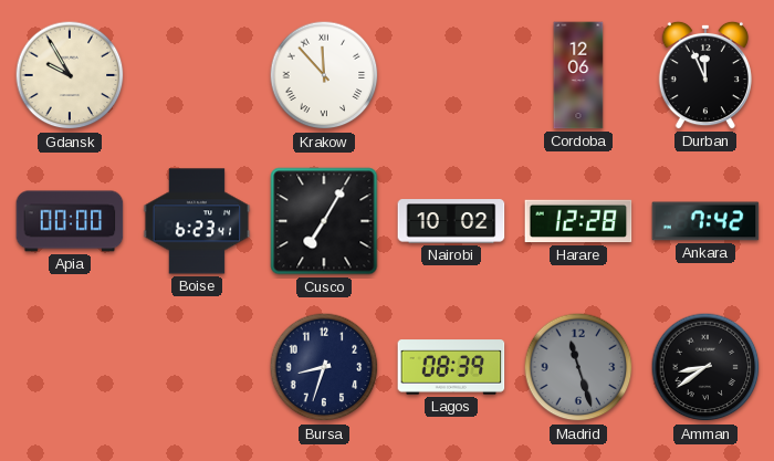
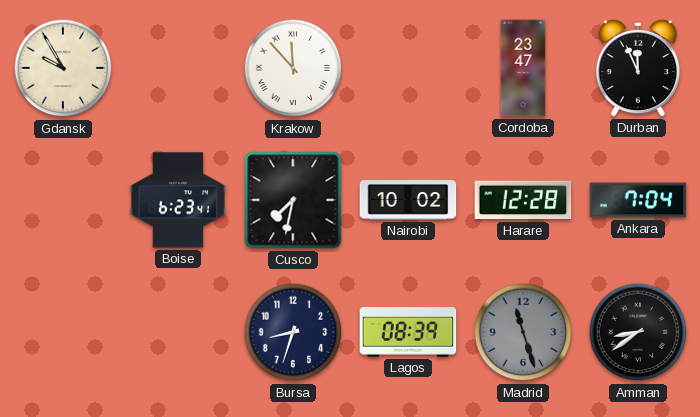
Cordoba: 12:06 -> 23:47
Apia: 00:00 -> none
Cusco: 7:05 -> 7:32
Ankara: 7:42 -> 7:04
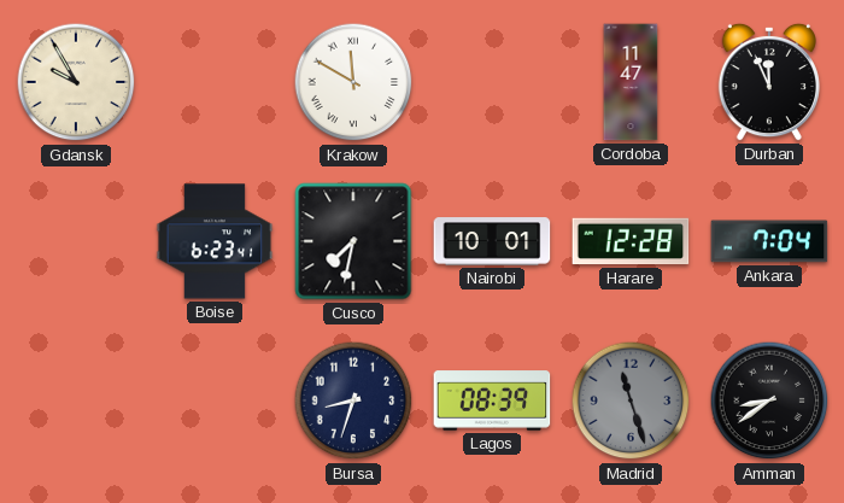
Krakow: 11:53 -> 11:50
Cordoba: 23:47 -> 11:47
Nairobi: 10:02 -> 10:01
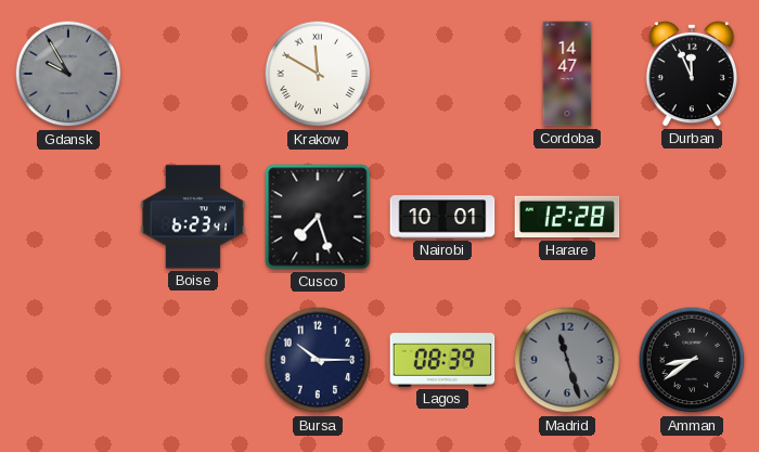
Gdansk dial: cream -> grey
Cordoba: 11:47 -> 14:47
Cusco: 7:32 -> 7:27
Ankara: 7:04 -> none
Bursa: 8:33 -> 10:15
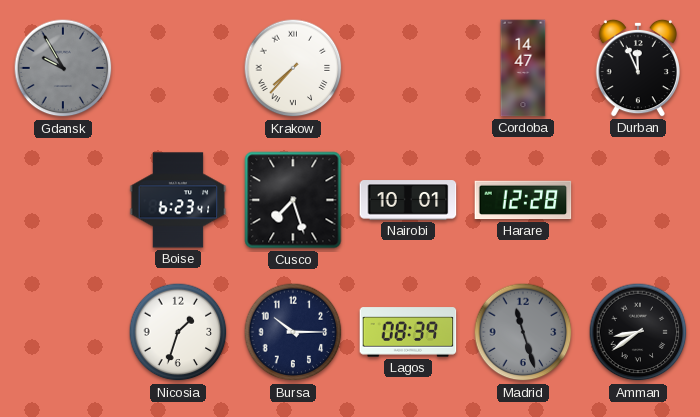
Krakow: 11:50 -> 7:37
Nicosia: none -> 1:33
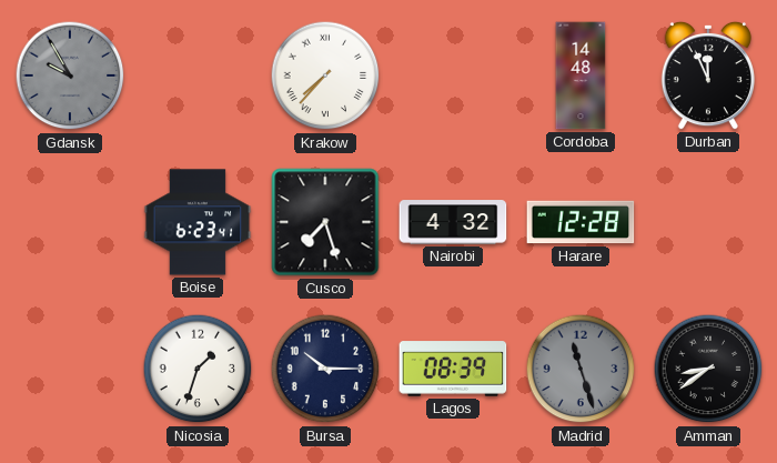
Cordoba: 14:47 -> 14:48
Nairobi: 10:01 -> 4:32
